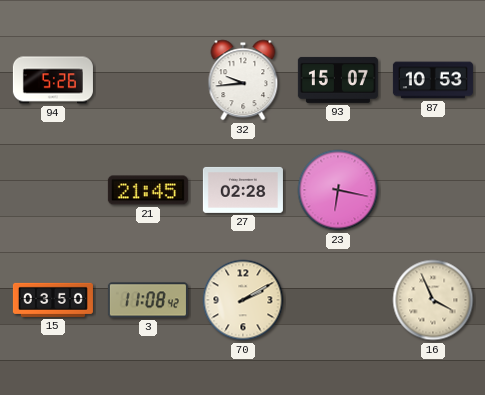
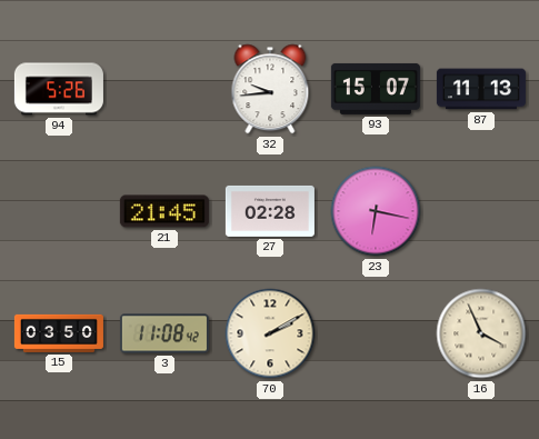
87: 10:53 -> 11:13
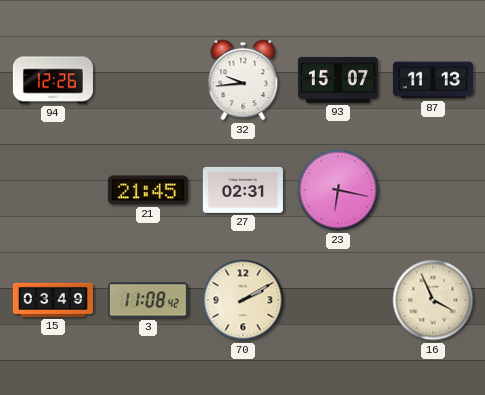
94: 5:26 -> 12:26
27: 02:28 -> 02:31
15: 03:50 -> 03:49
